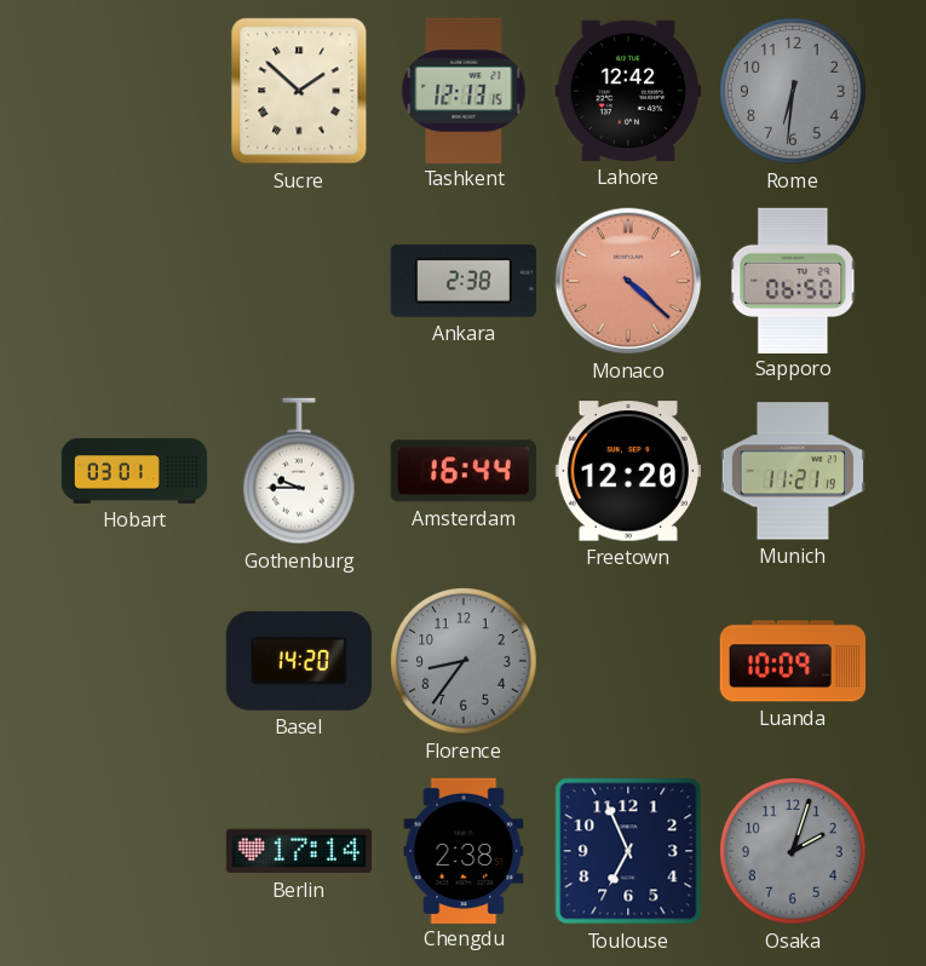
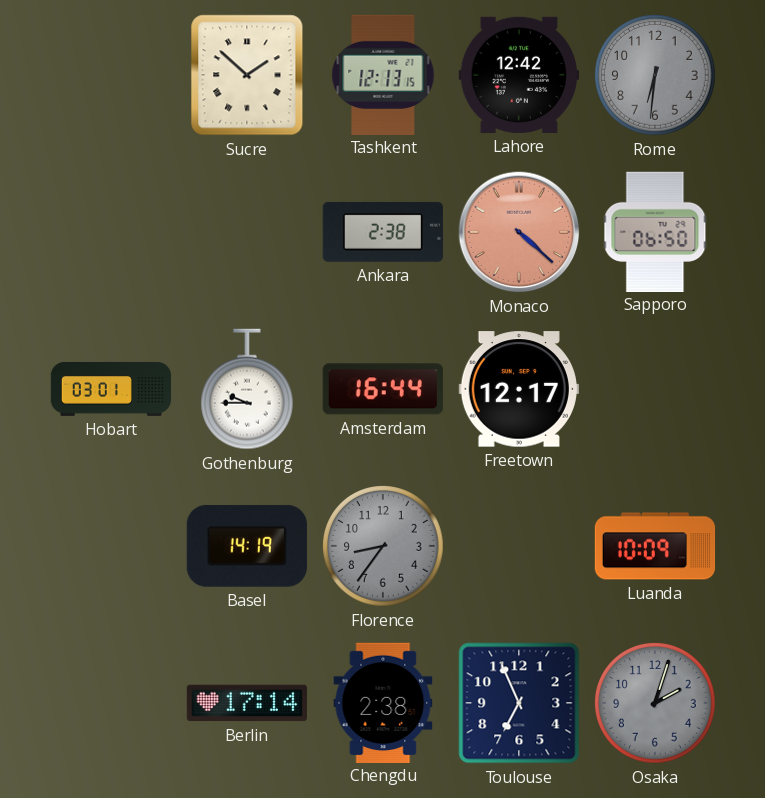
Freetown: 12:20 -> 12:17
Munich: 11:21 -> none
Basel: 14:20 -> 14:19
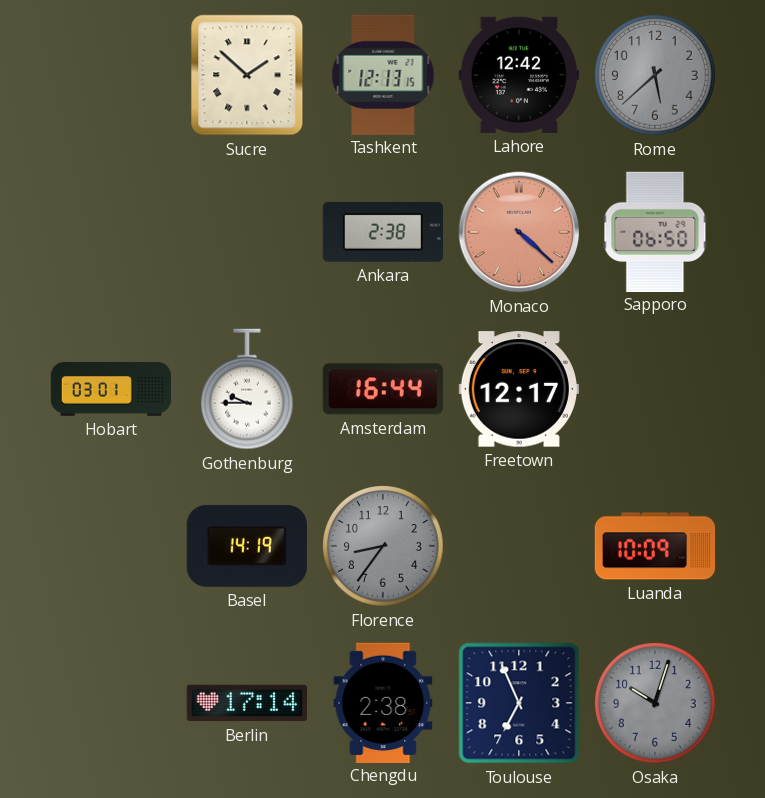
Rome: 6:31 -> 5:38
Osaka: 2:03 -> 10:03
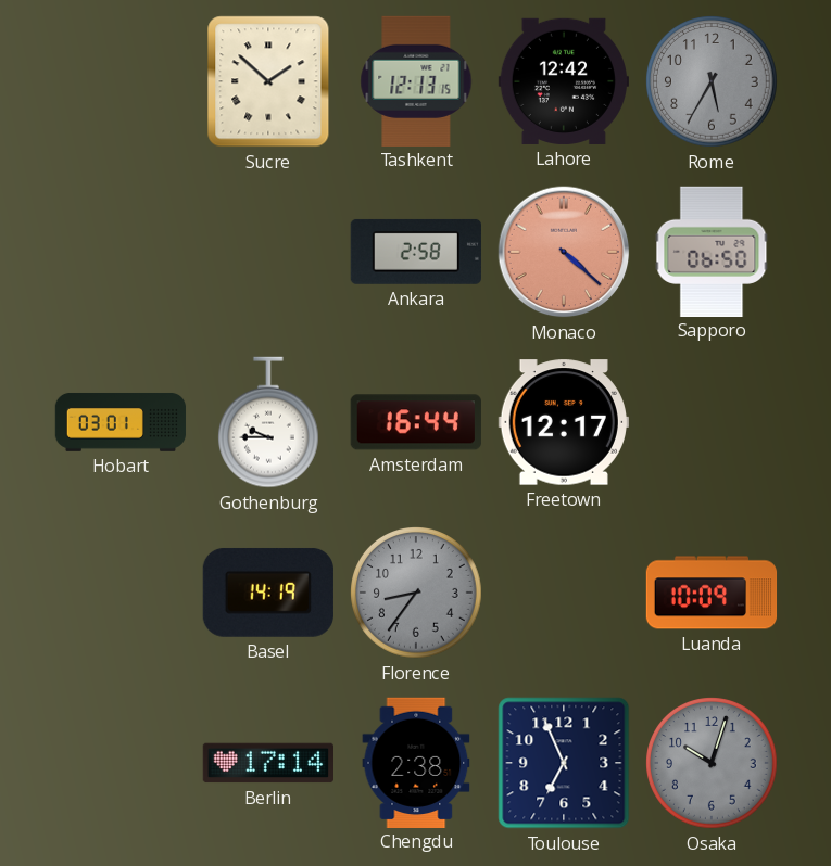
Rome: 5:38 -> 5:35
Ankara: 2:38 -> 2:58
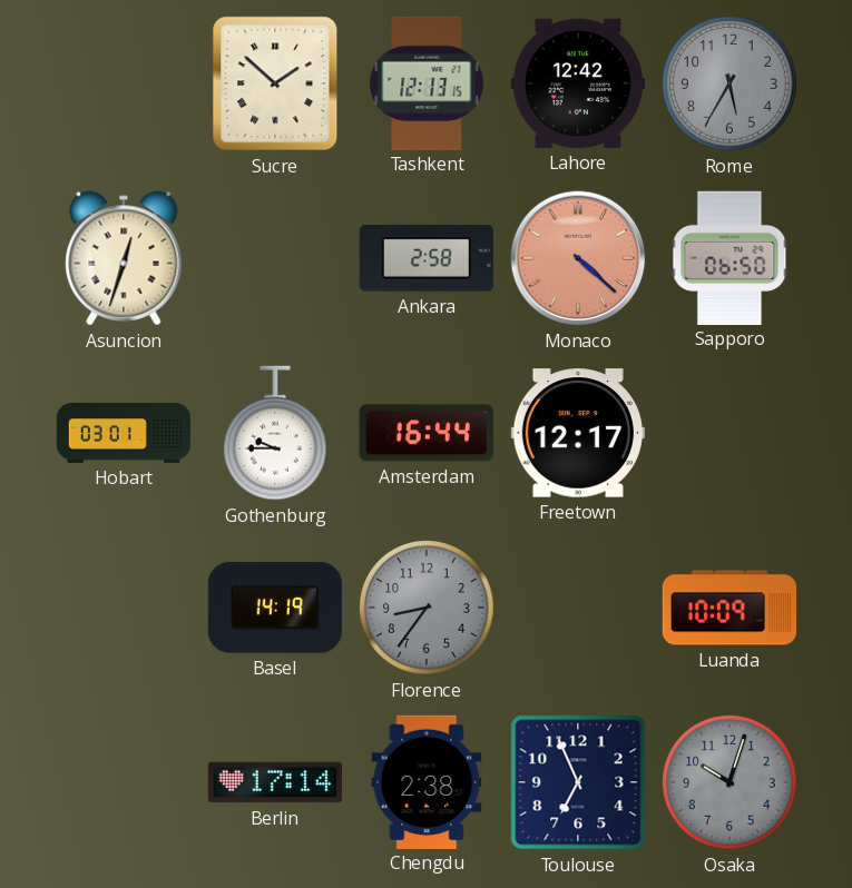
Asuncion: none -> 12:33
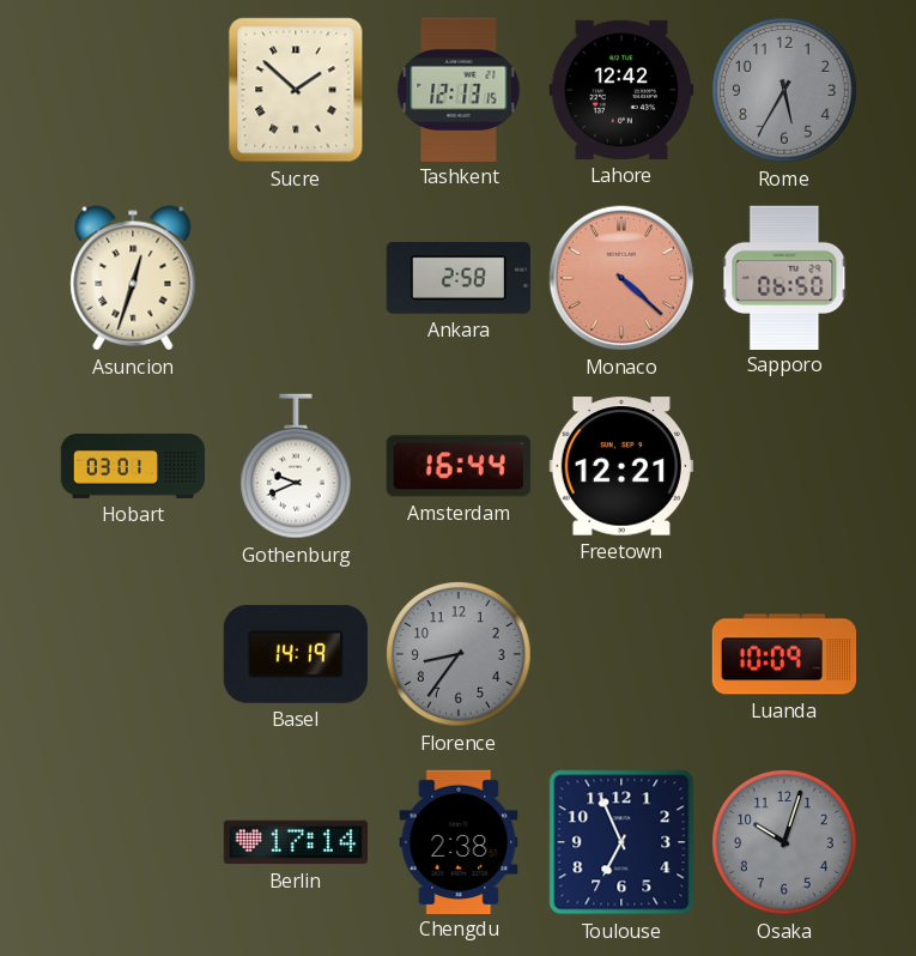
Gothenburg: 9:45 -> 9:41
Freetown: 12:17 -> 12:21
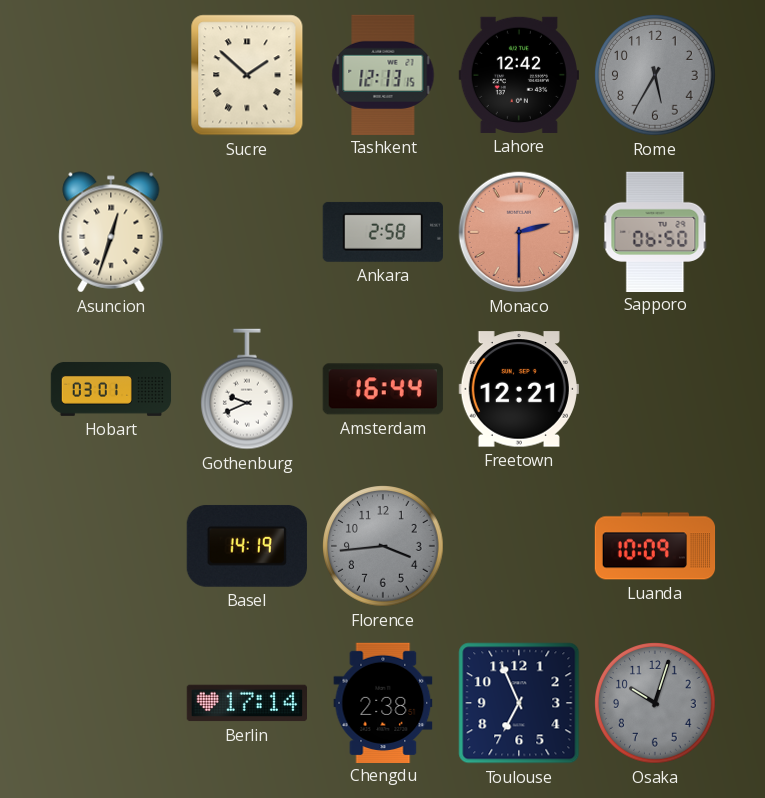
Monaco: 4:22 -> 2:30
Florence: 8:36 -> 3:44
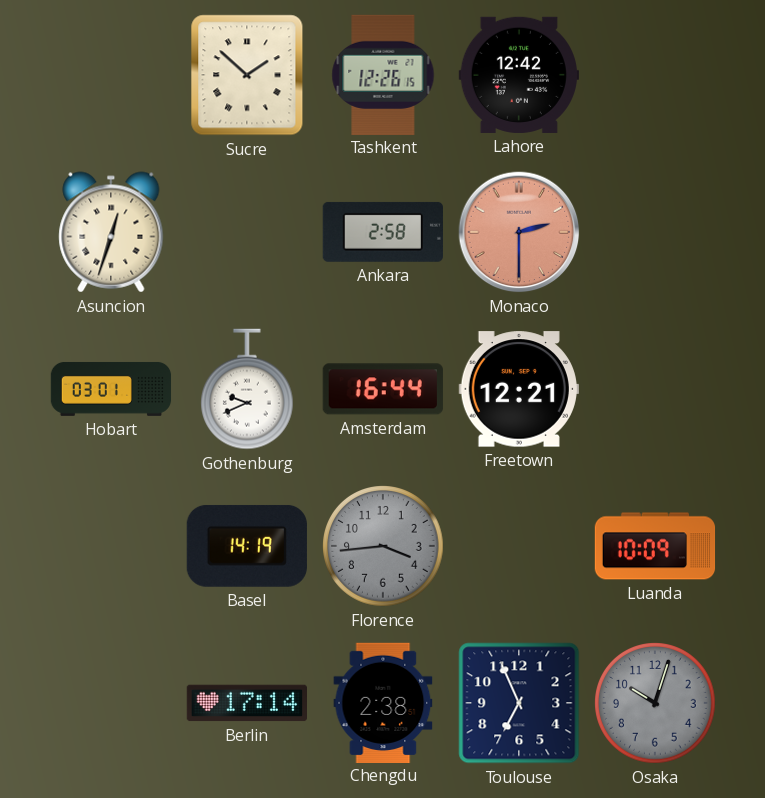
Tashkent: 12:13 -> 12:26
Rome: 5:35 -> none
Sapporo: 06:50 -> none
